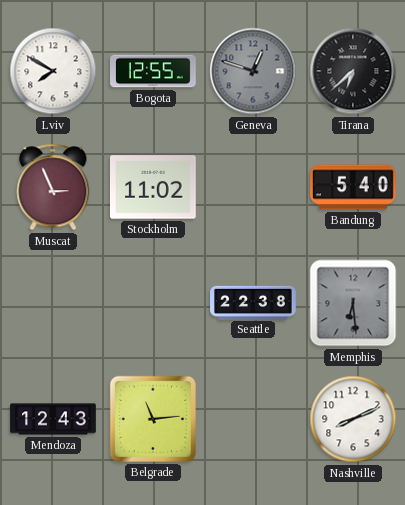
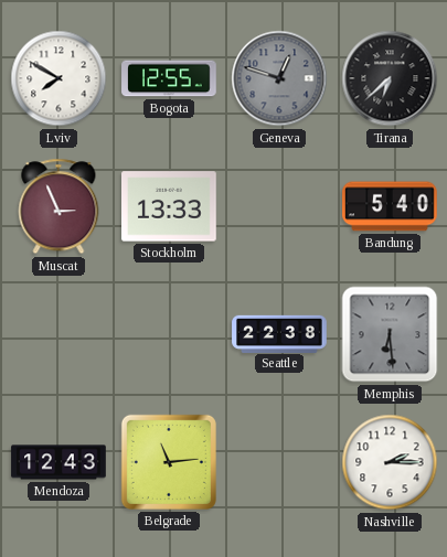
Stockholm: 11:02 -> 13:33
Nashville: 8:11 -> 2:15
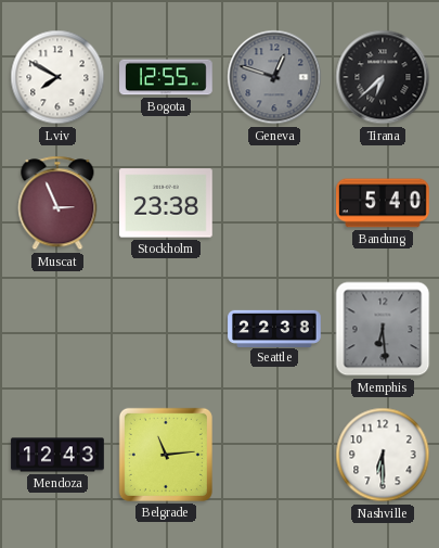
Stockholm: 13:33 -> 23:38
Nashville: 2:15 -> 6:30
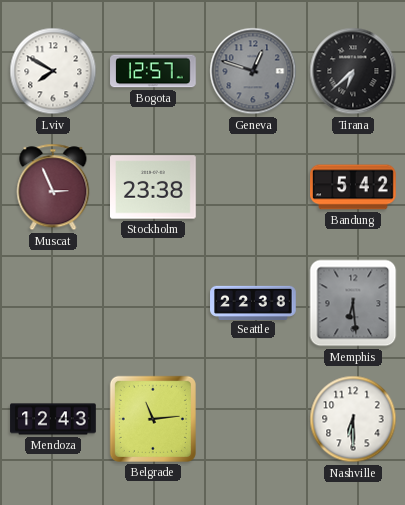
Bogota: 12:55 -> 12:57
Bandung: 5:40 -> 5:42
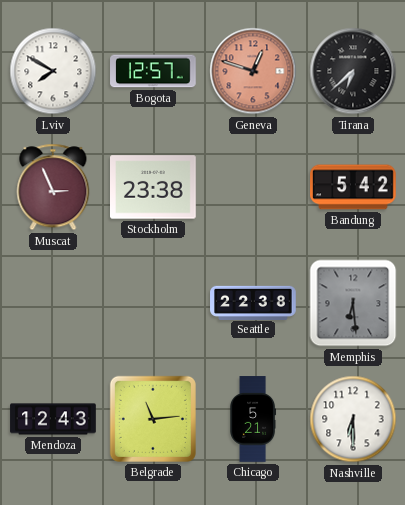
Geneva dial: grey -> salmon
Chicago: none -> 5:21
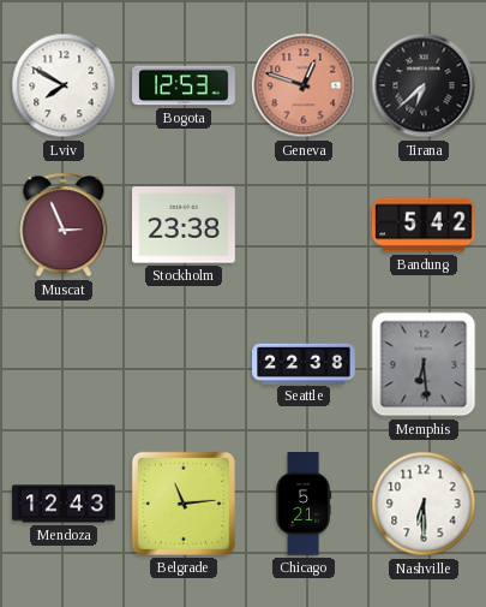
Bogota: 12:57 -> 12:53
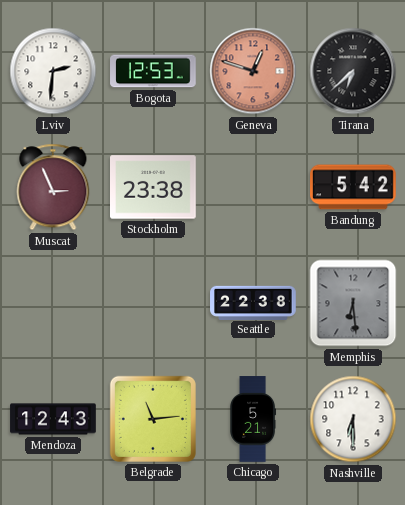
Lviv: 7:50 -> 2:31
